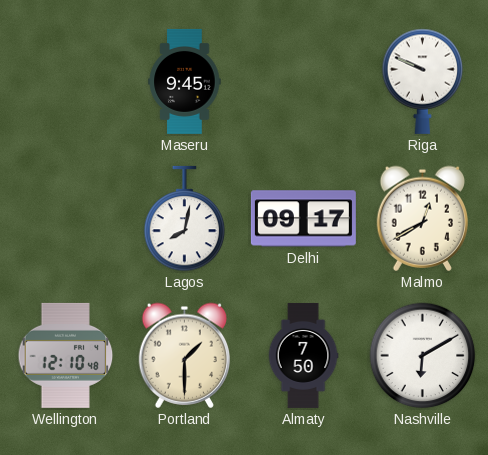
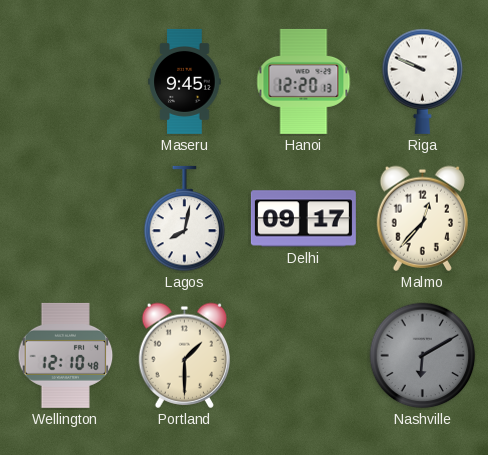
Hanoi: none -> 12:20
Malmo: 12:40 -> 12:37
Almaty: 7:50 -> none
Nashville dial: white -> grey
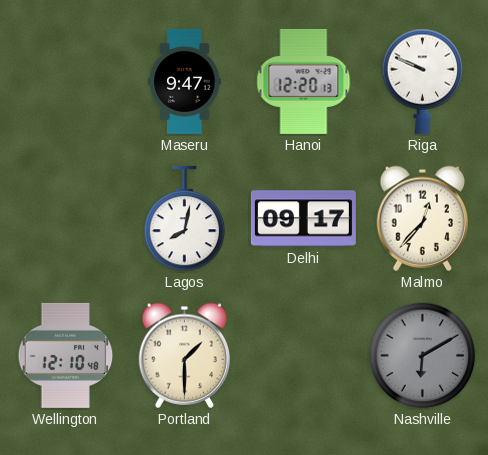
Maseru: 9:45 -> 9:47
